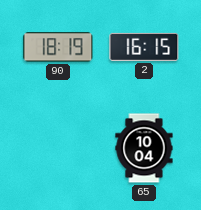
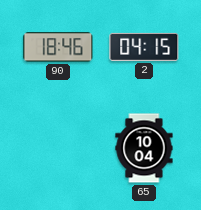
90: 18:19 -> 18:46
2: 16:15 -> 04:15
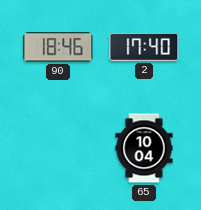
2: 04:15 -> 17:40
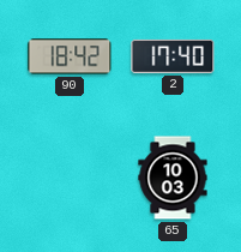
90: 18:46 -> 18:42
65: 10:04 -> 10:03
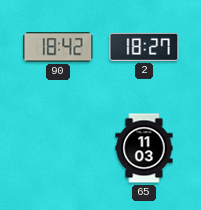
2: 17:40 -> 18:27
65: 10:03 -> 11:03
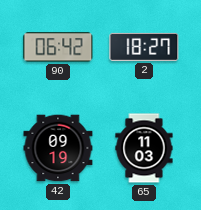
90: 18:42 -> 06:42
42: none -> 09:19
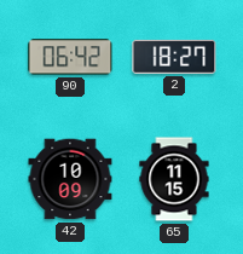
42: 09:19 -> 10:09
65: 11:03 -> 11:15
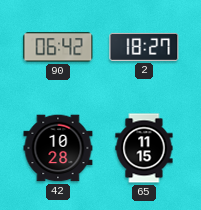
42: 10:09 -> 10:28
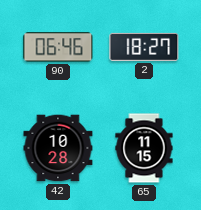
90: 06:42 -> 06:46
